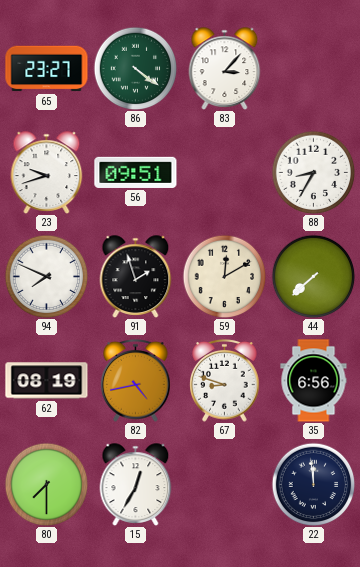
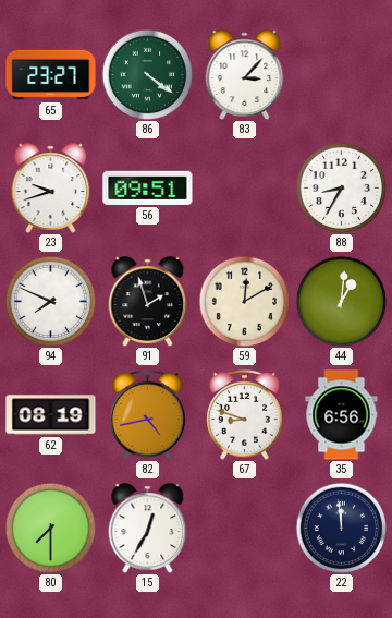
44: 7:38 -> 1:01
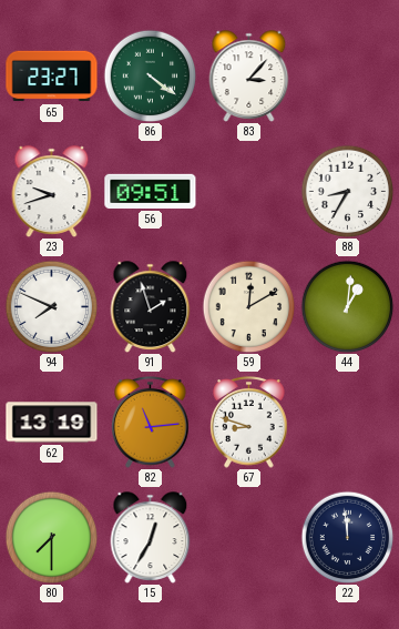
62: 08:19 -> 13:19
82: 4:43 -> 11:14
35: 6:56 -> none
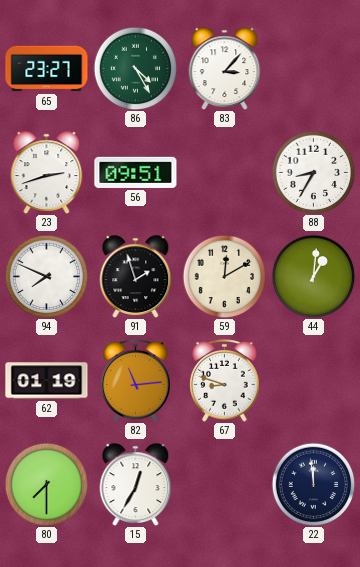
86: 4:21 -> 4:25
23: 9:42 -> 2:42
62: 13:19 -> 01:19
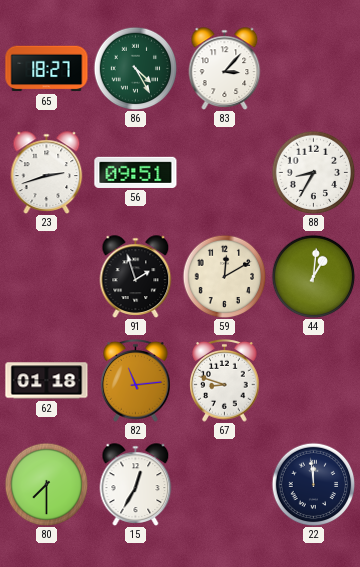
65: 23:27 -> 18:27
94: 7:49 -> none
62: 01:19 -> 01:18
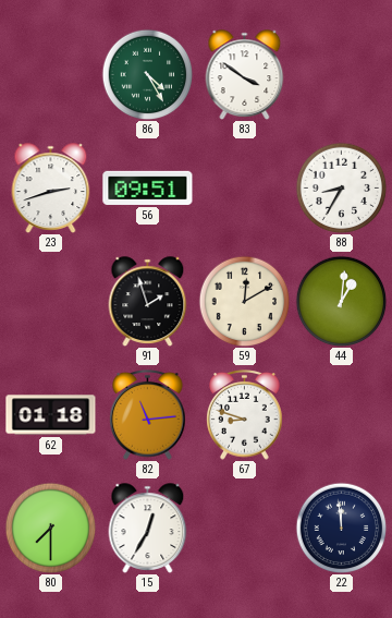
65: 18:27 -> none
83: 3:07 -> 3:51
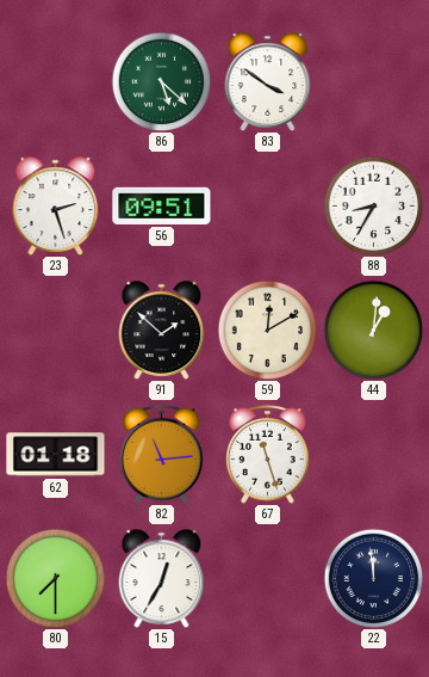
86: 4:25 -> 5:22
23: 2:42 -> 2:27
91: 1:57 -> 1:52
67: 8:48 -> 11:27
